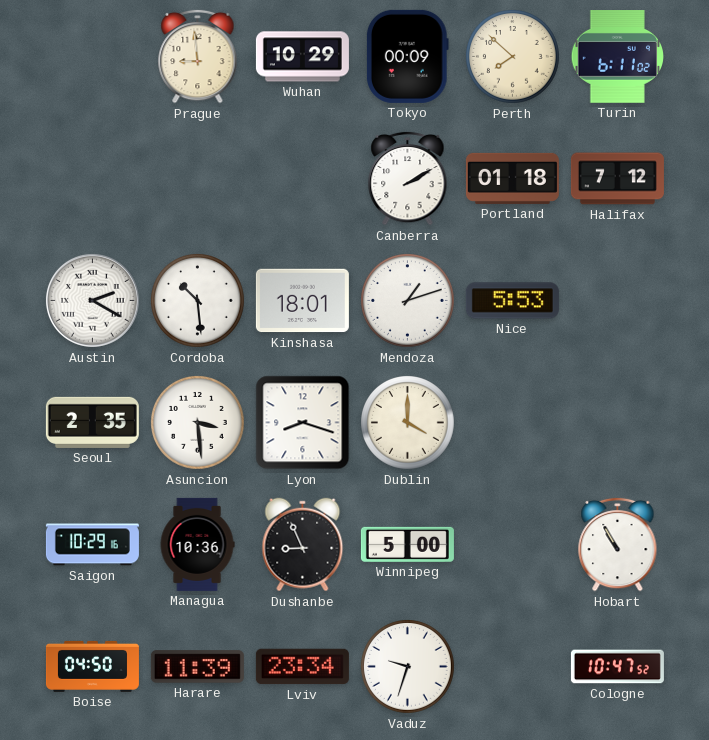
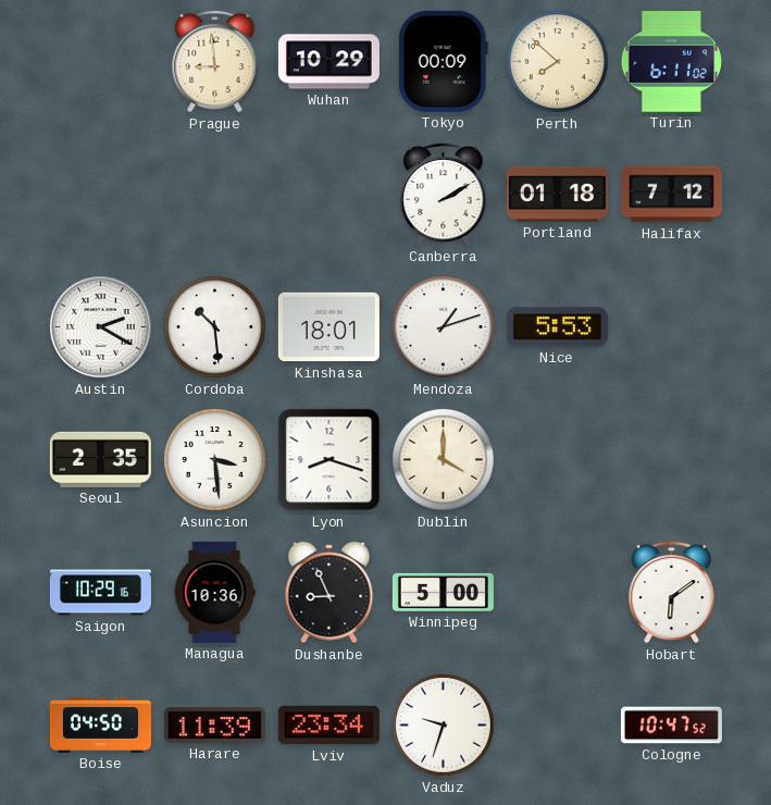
Hobart: 10:55 -> 6:09
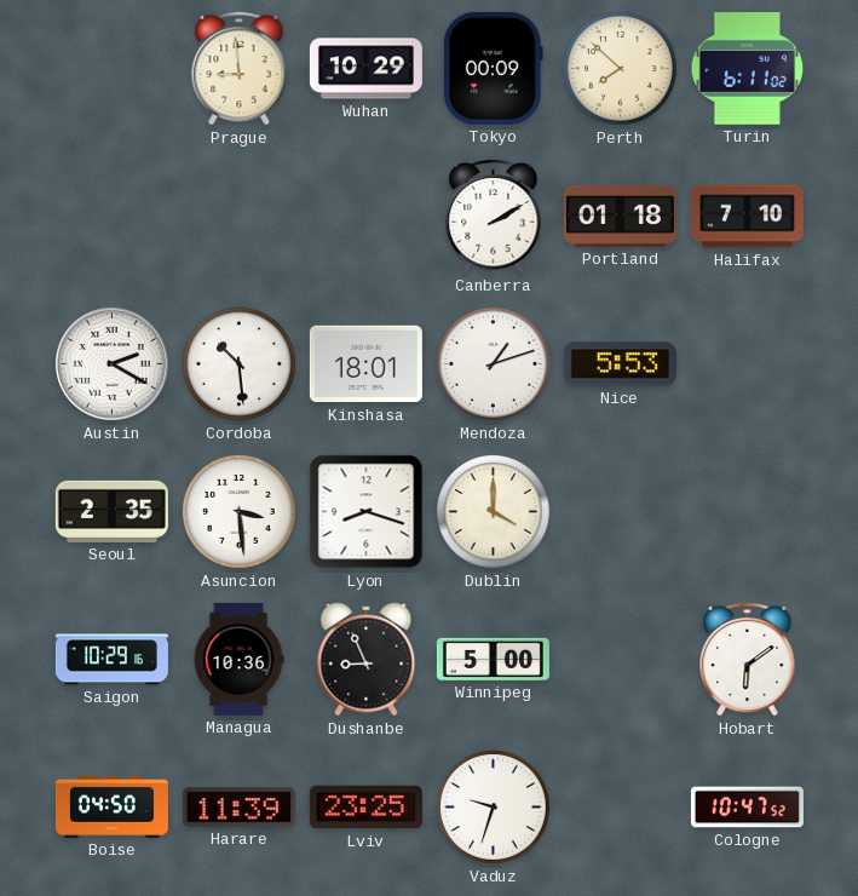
Halifax: 7:12 -> 7:10
Lviv: 23:34 -> 23:25
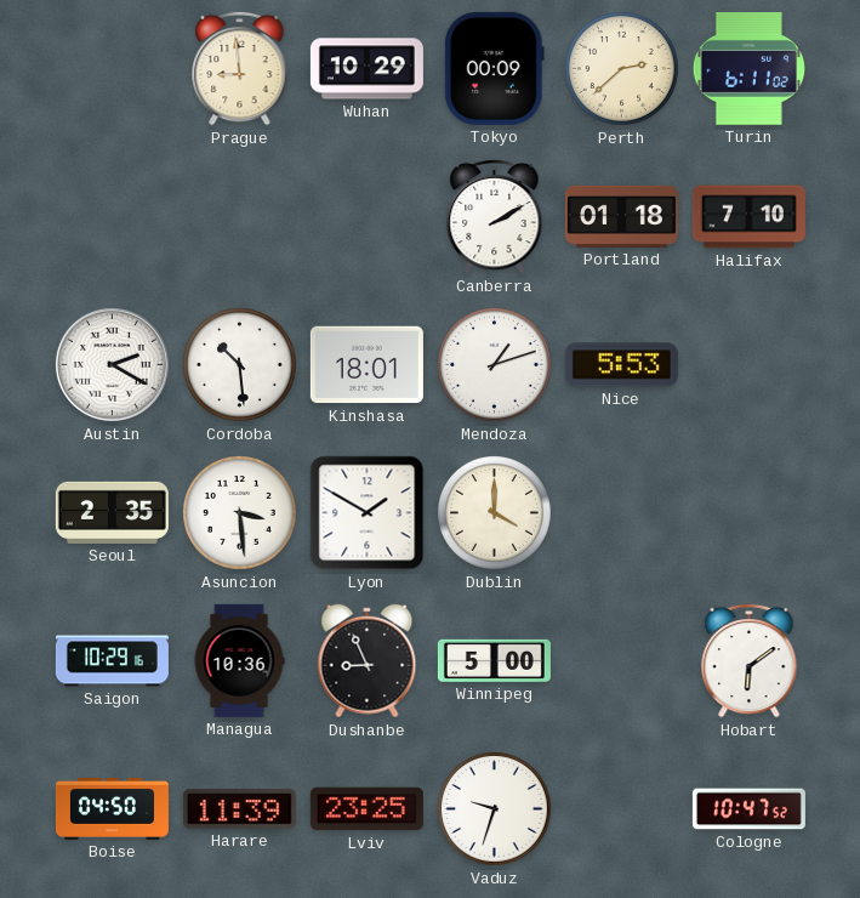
Perth: 7:52 -> 2:38
Lyon: 8:18 -> 1:50
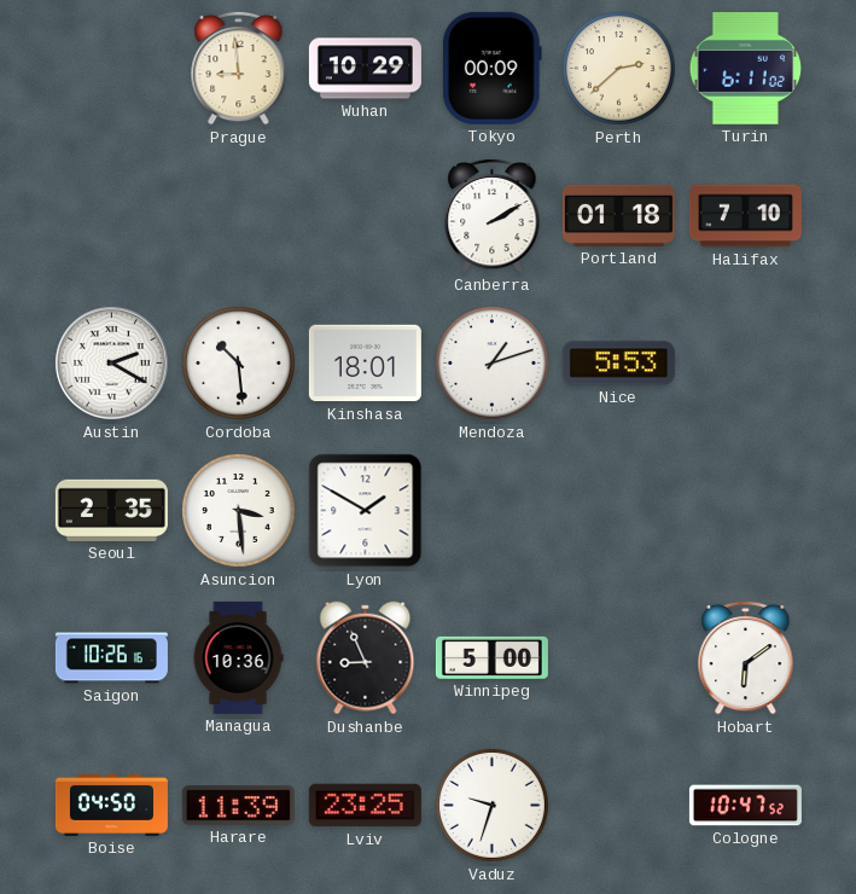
Dublin: 4:00 -> none
Saigon: 10:29 -> 10:26
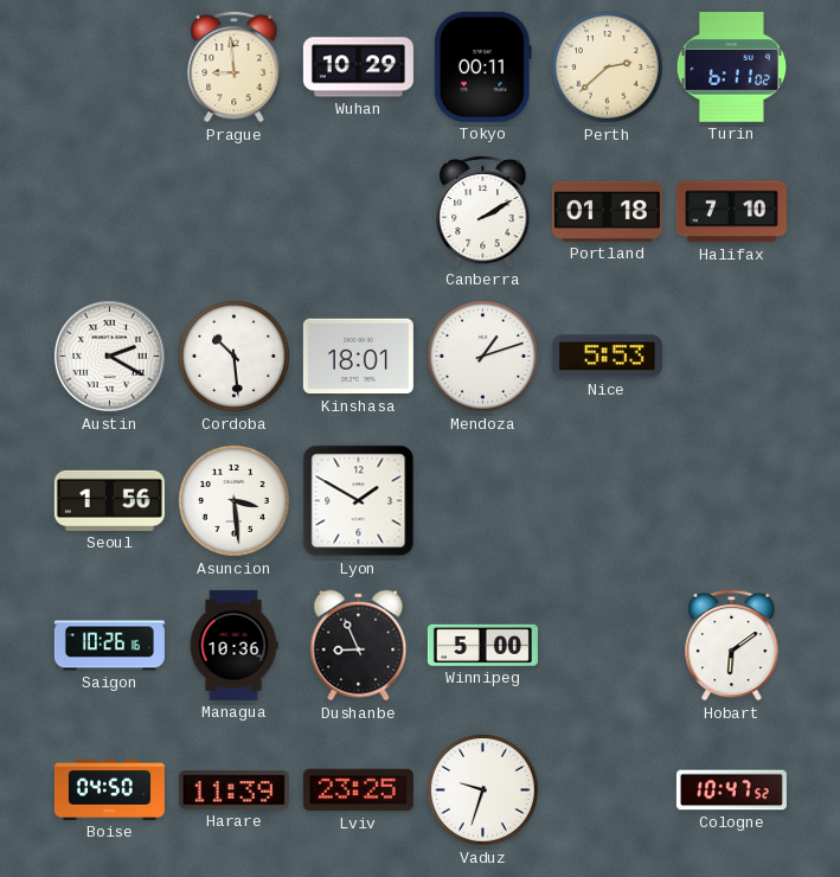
Tokyo: 00:09 -> 00:11
Seoul: 2:35 -> 1:56
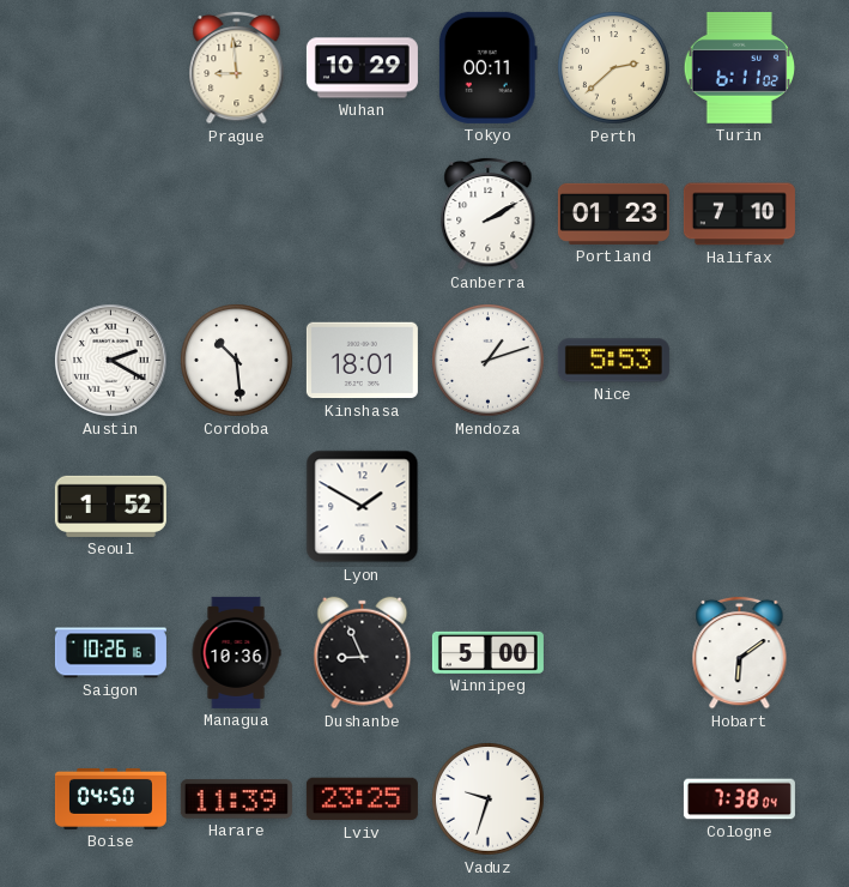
Portland: 01:18 -> 01:23
Seoul: 1:56 -> 1:52
Asuncion: 3:29 -> none
Cologne: 10:47 -> 7:38
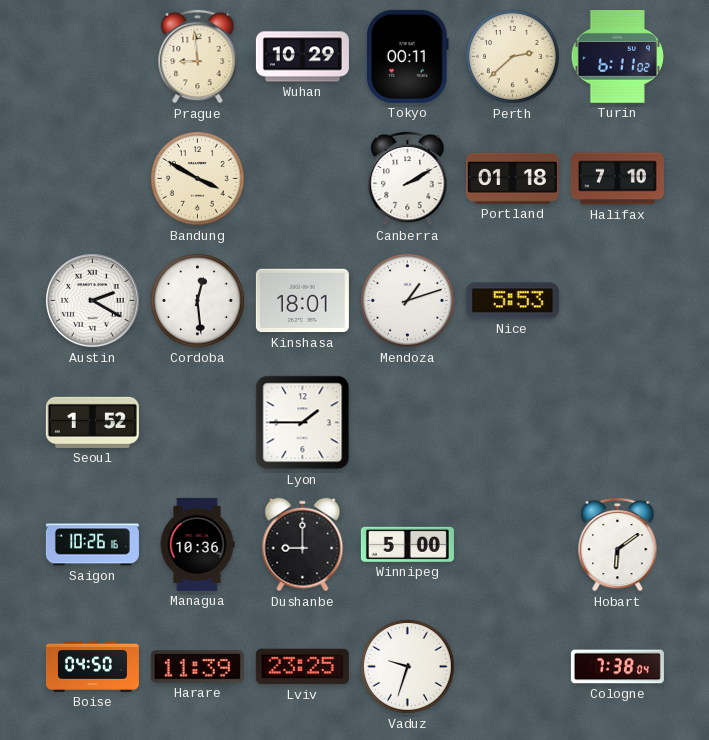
Bandung: none -> 3:50
Portland: 01:23 -> 01:18
Cordoba: 10:29 -> 12:29
Lyon: 1:50 -> 1:45
Dushanbe: 8:56 -> 9:00
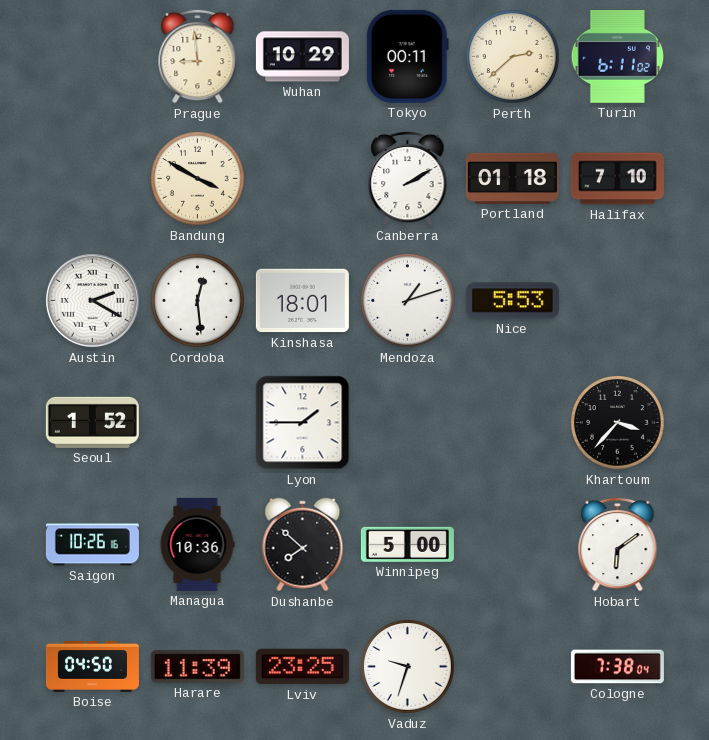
Khartoum: none -> 3:37
Dushanbe: 9:00 -> 7:52
